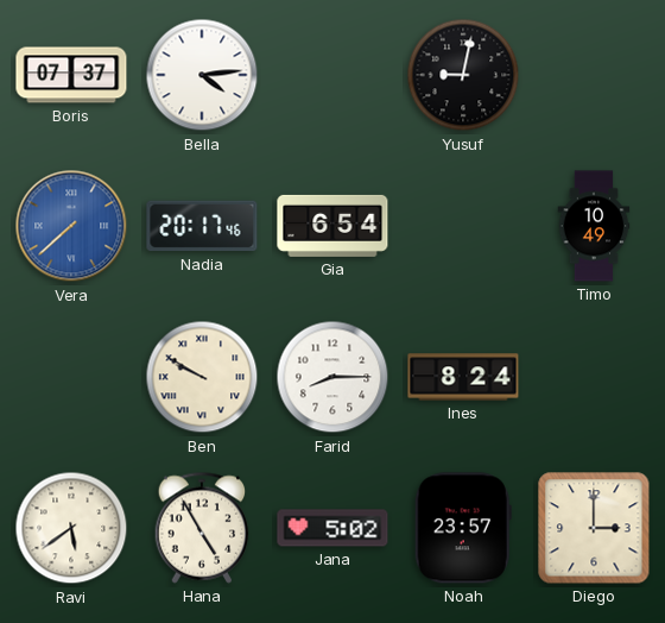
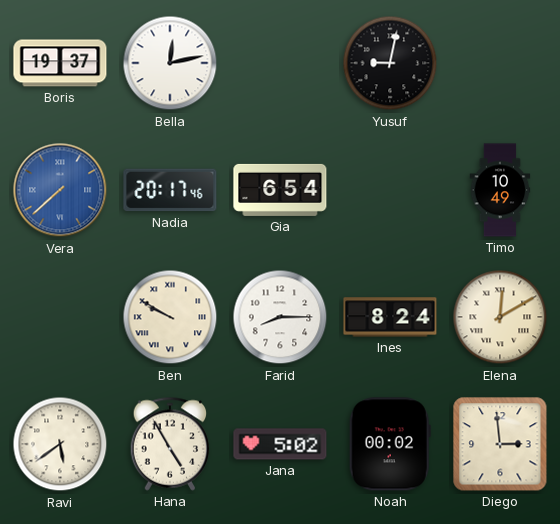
Boris: 07:37 -> 19:37
Bella: 4:14 -> 12:13
Elena: none -> 12:10
Noah: 23:57 -> 00:02
Diego: 3:00 -> 2:59
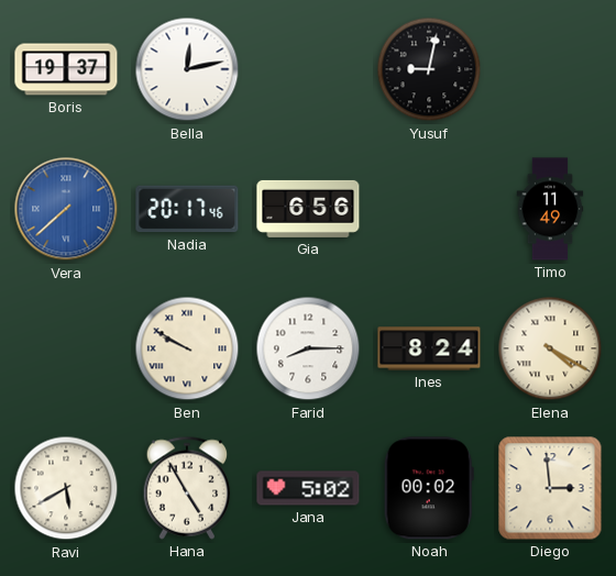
Gia: 6:54 -> 6:56
Timo: 10:49 -> 11:49
Elena: 12:10 -> 4:20
Ravi: 5:39 -> 5:40
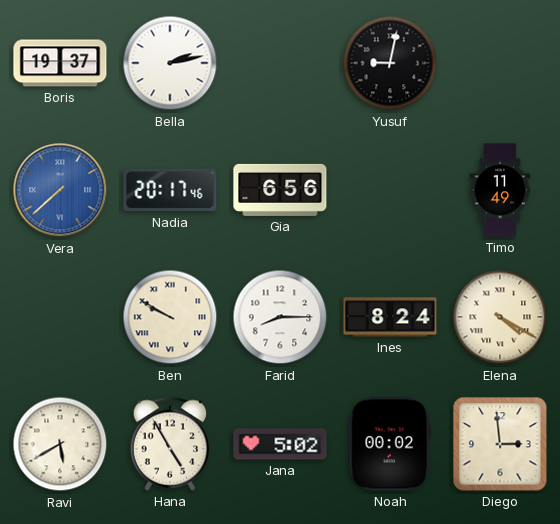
Bella: 12:13 -> 2:13
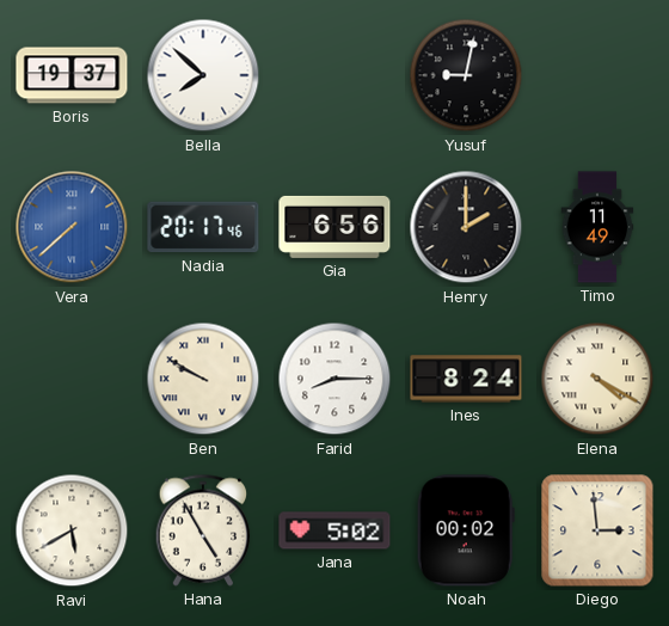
Bella: 2:13 -> 7:52
Henry: none -> 2:00
